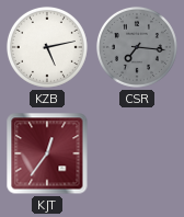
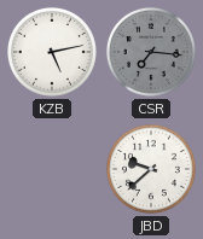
KJT: 12:36 -> none
JBD: none -> 9:38
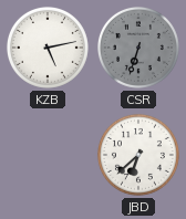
CSR: 7:16 -> 6:33
JBD: 9:38 -> 6:38
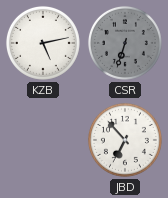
JBD: 6:38 -> 6:53
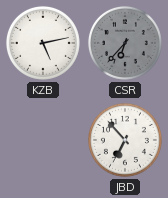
CSR: 6:33 -> 6:37
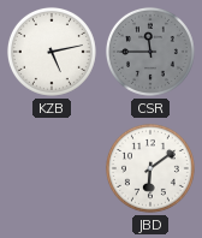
CSR: 6:37 -> 11:45
JBD: 6:53 -> 6:09
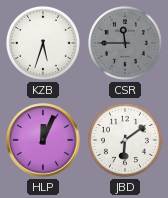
KZB: 5:13 -> 5:33
HLP: none -> 12:04
